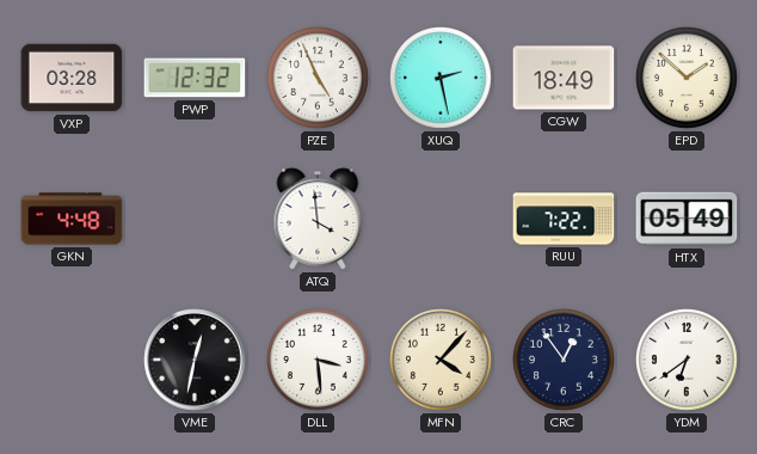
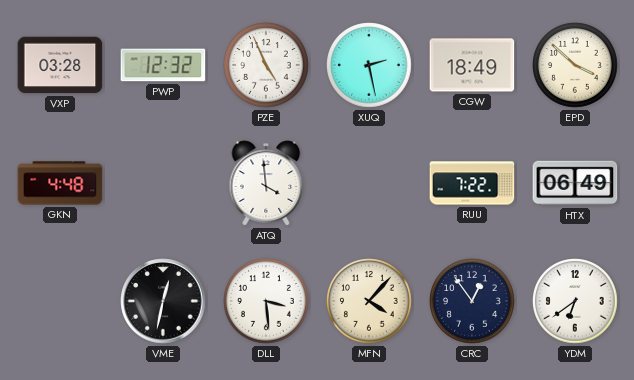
EPD: 1:52 -> 3:52
HTX: 05:49 -> 06:49
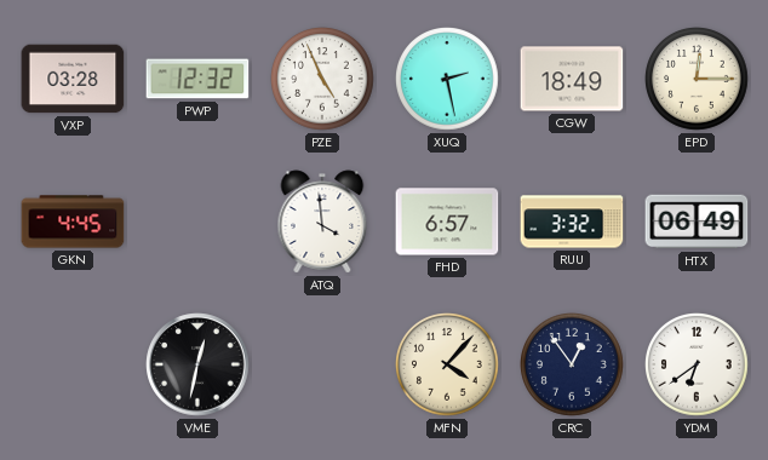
EPD: 3:52 -> 12:15
GKN: 4:48 -> 4:45
FHD: none -> 6:57
RUU: 7:22 -> 3:32
DLL: 3:29 -> none
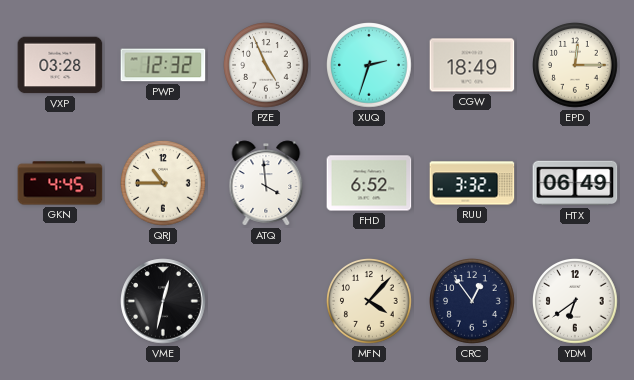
XUQ: 2:28 -> 2:33
QRJ: none -> 10:45
FHD: 6:57 -> 6:52
